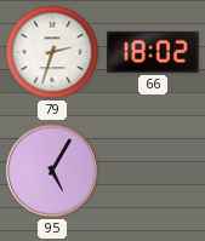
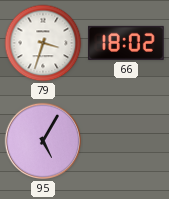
79: 2:33 -> 3:33
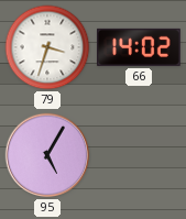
66: 18:02 -> 14:02
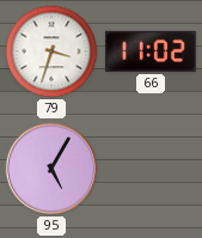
66: 14:02 -> 11:02
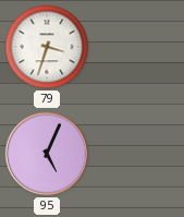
66: 11:02 -> none
95: 5:05 -> 5:04
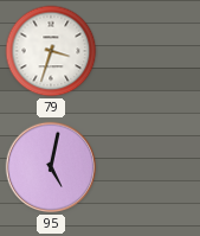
95: 5:04 -> 5:02
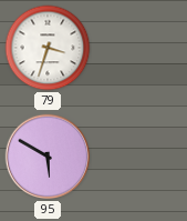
95: 5:02 -> 5:50
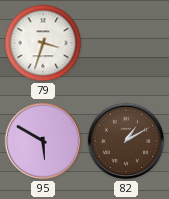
82: none -> 1:10
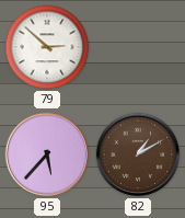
79: 3:33 -> 2:52
95: 5:50 -> 5:37
